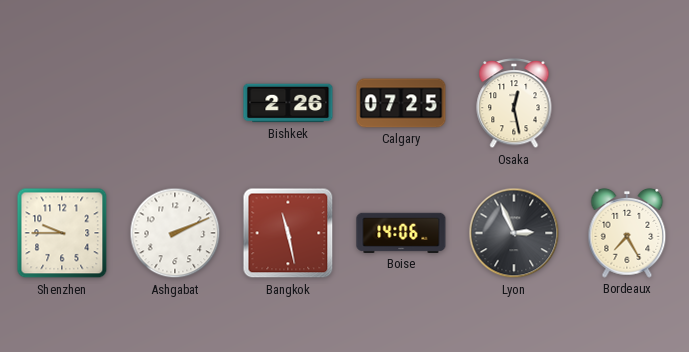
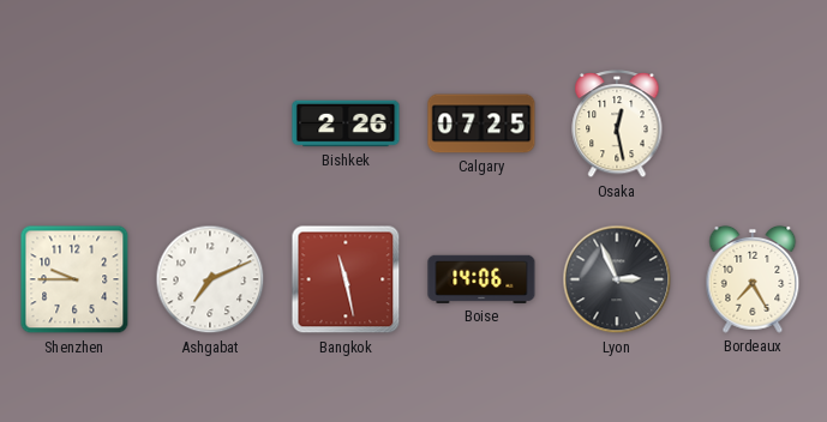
Ashgabat: 2:11 -> 7:11
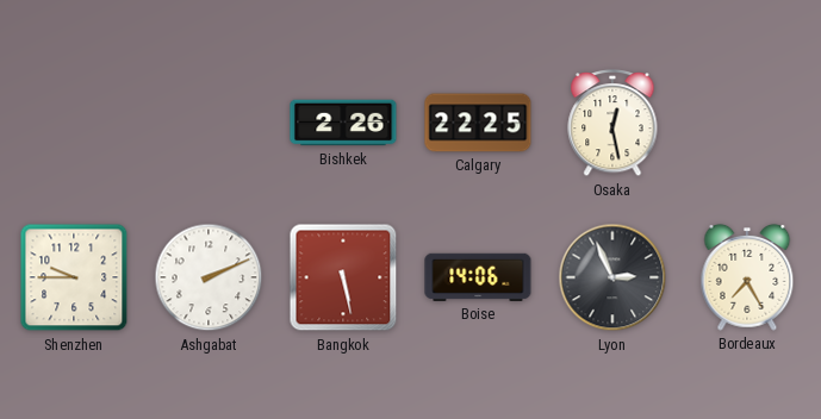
Calgary: 07:25 -> 22:25
Ashgabat: 7:11 -> 2:11
Bangkok: 11:28 -> 5:28
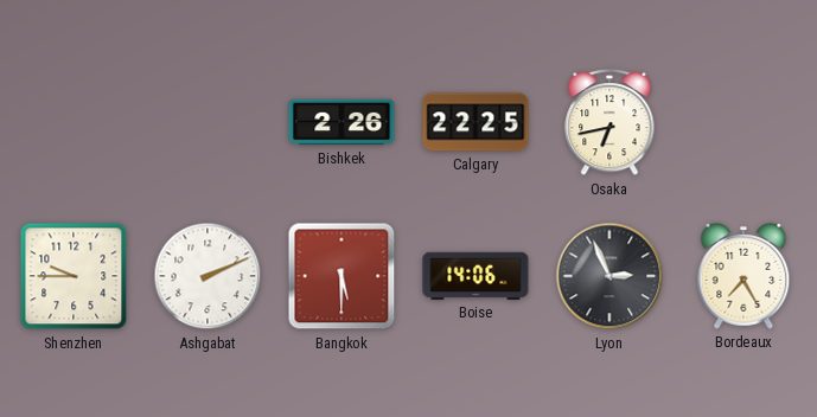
Osaka: 12:28 -> 6:43
Bangkok: 5:28 -> 5:30
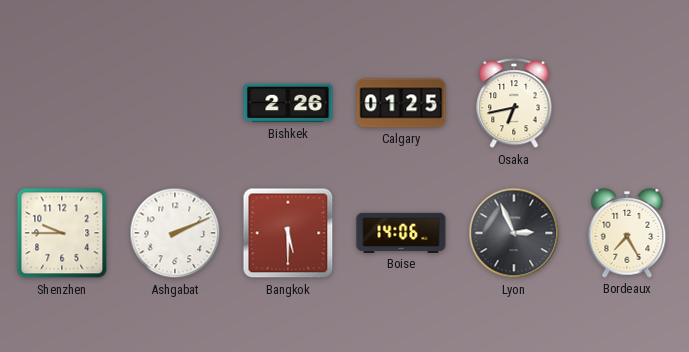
Calgary: 22:25 -> 01:25
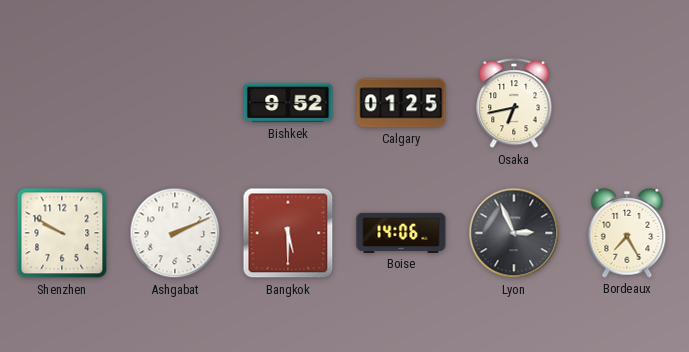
Bishkek: 2:26 -> 9:52
Shenzhen: 9:45 -> 9:50
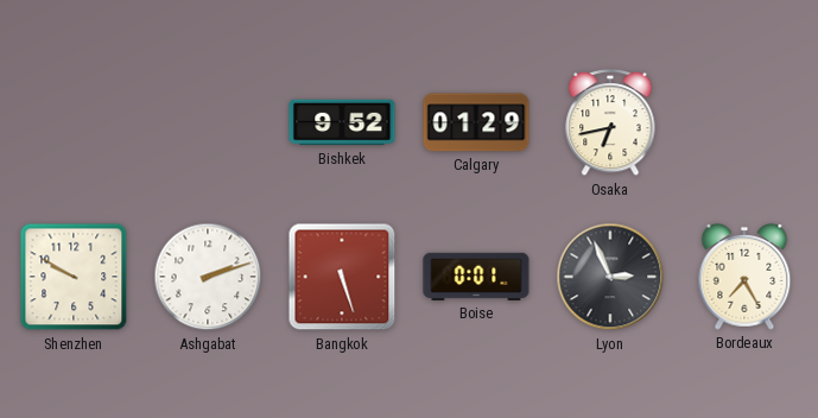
Calgary: 01:25 -> 01:29
Ashgabat: 2:11 -> 2:12
Bangkok: 5:30 -> 5:27
Boise: 14:06 -> 0:01
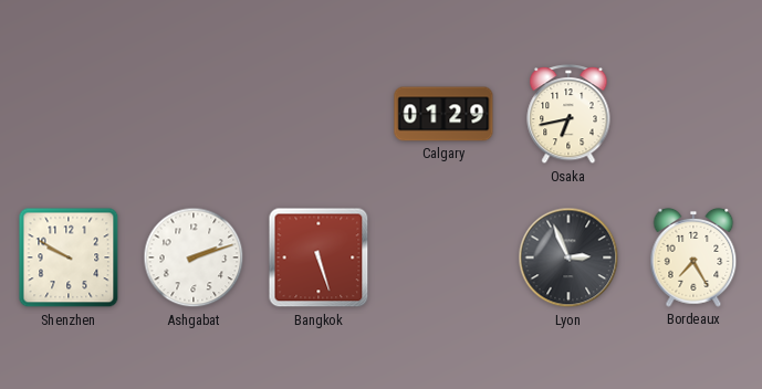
Bishkek: 9:52 -> none
Boise: 0:01 -> none
